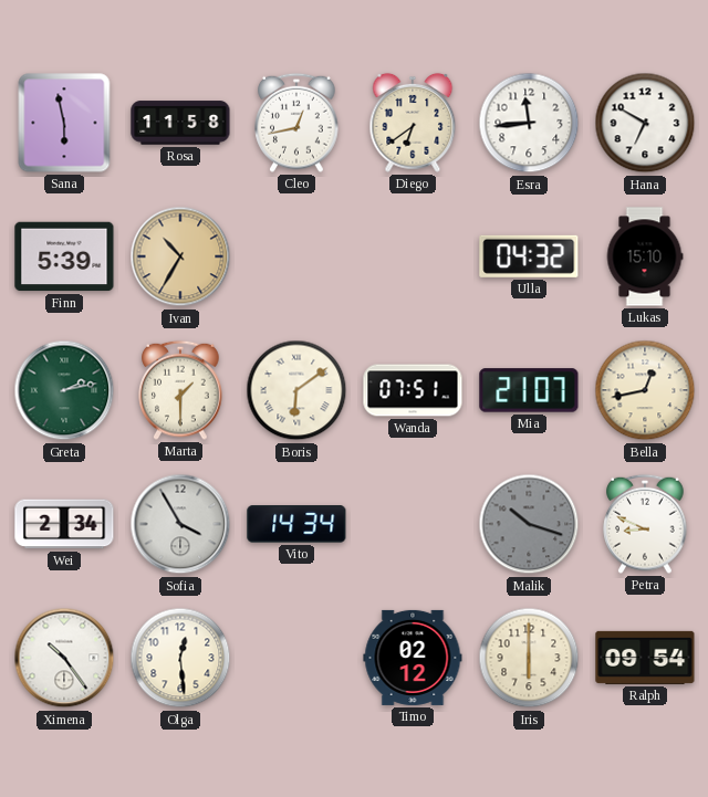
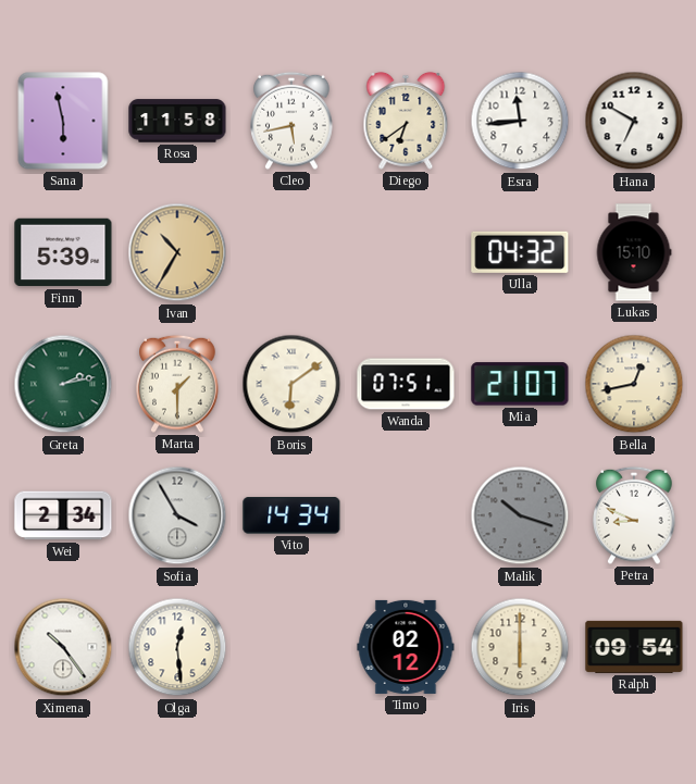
Cleo: 12:43 -> 5:43
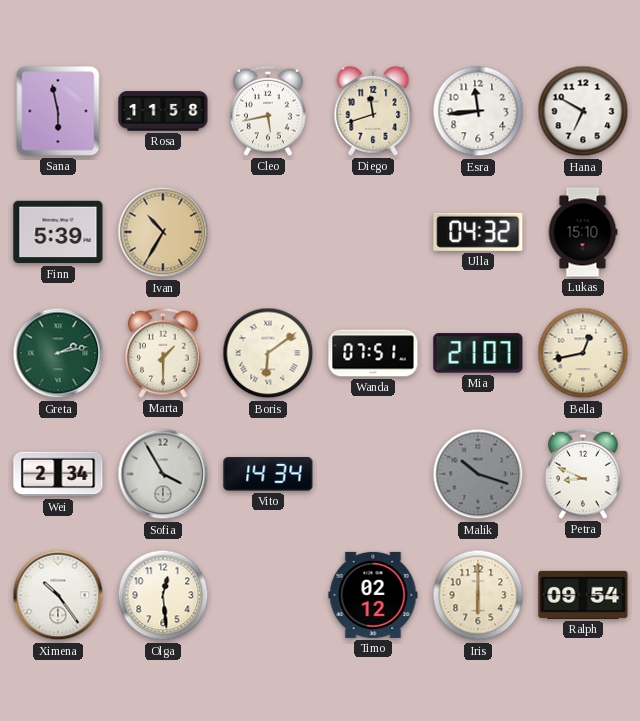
Diego: 6:39 -> 11:42
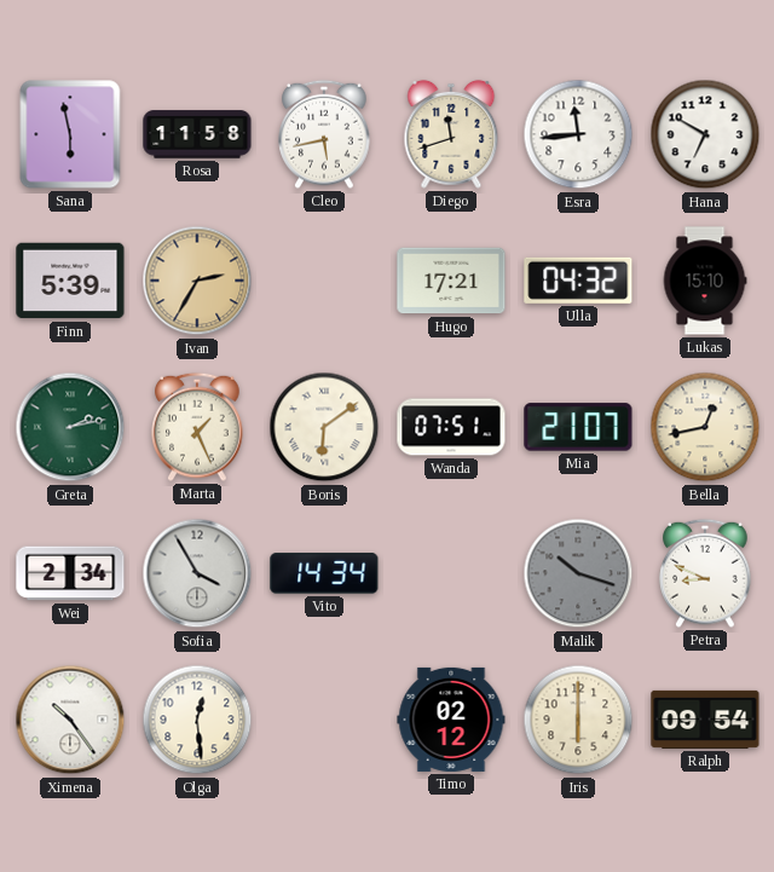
Ivan: 10:35 -> 2:35
Hugo: none -> 17:21
Marta: 1:30 -> 1:26
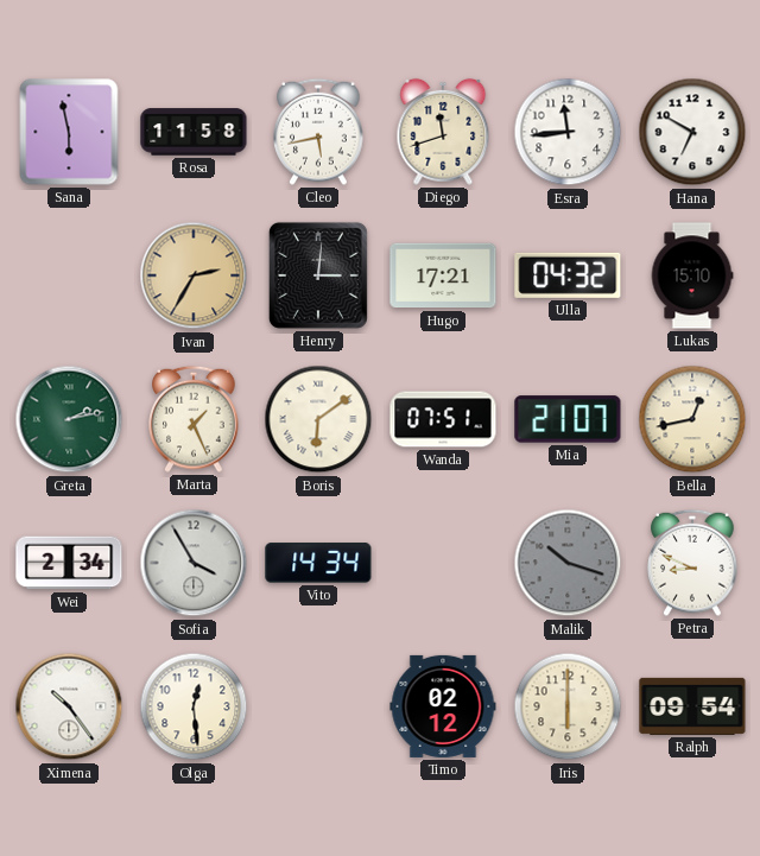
Finn: 5:39 -> none
Henry: none -> 3:01
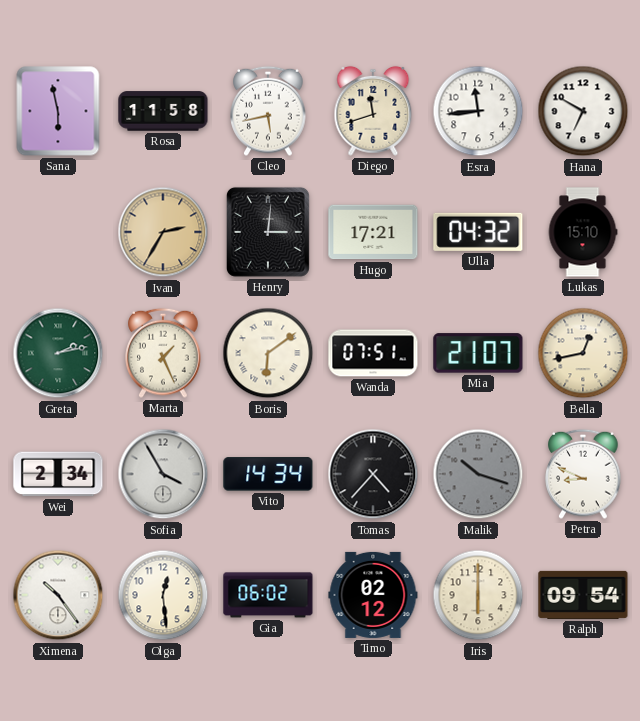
Tomas: none -> 4:37
Gia: none -> 06:02
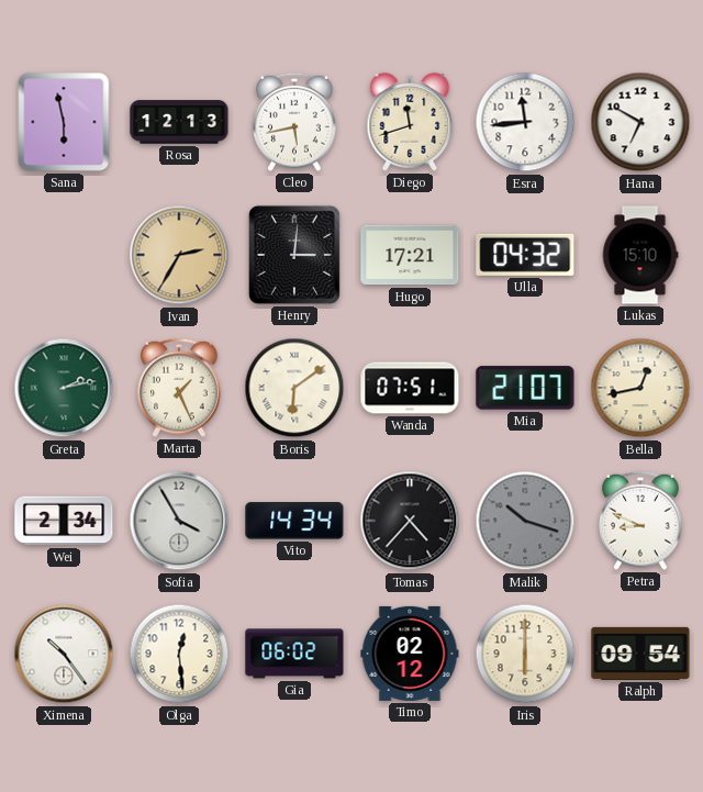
Rosa: 11:58 -> 12:13
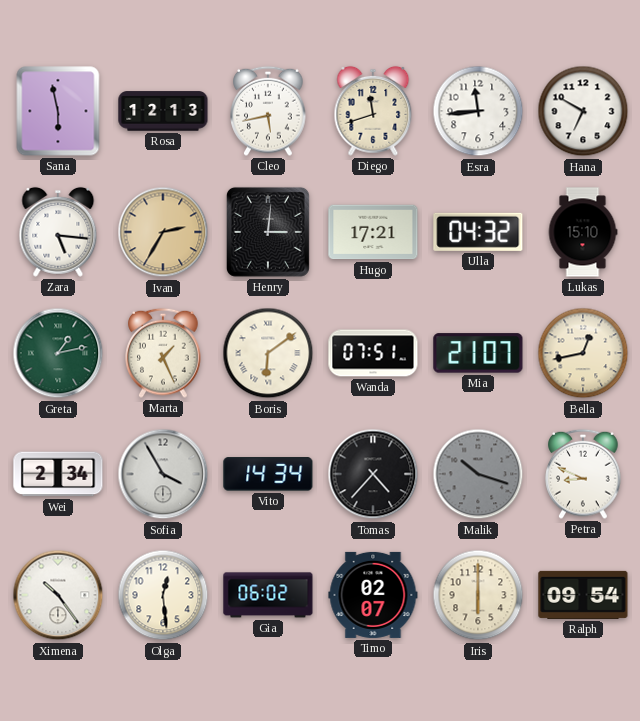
Zara: none -> 5:16
Greta: 2:13 -> 1:13
Timo: 02:12 -> 02:07
